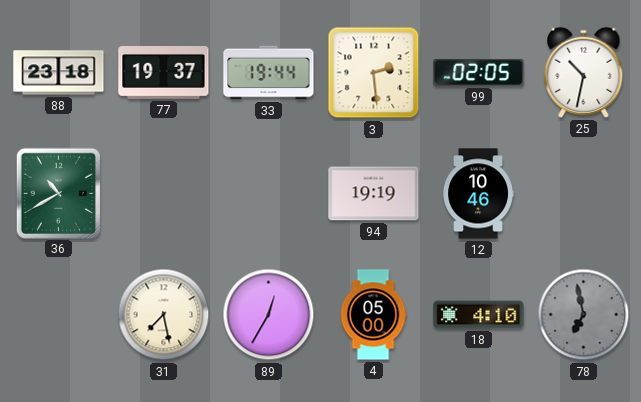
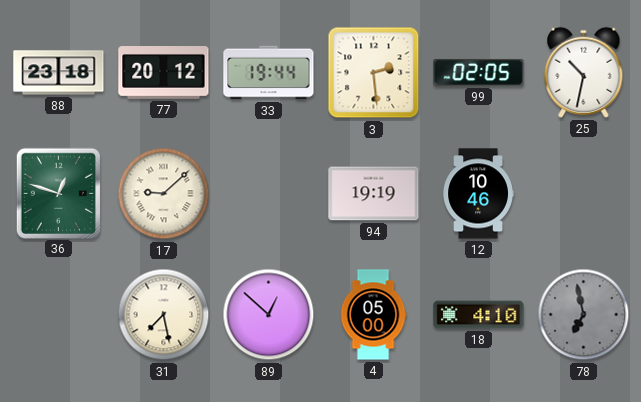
77: 19:37 -> 20:12
36: 10:40 -> 12:48
17: none -> 9:08
89: 12:35 -> 12:52
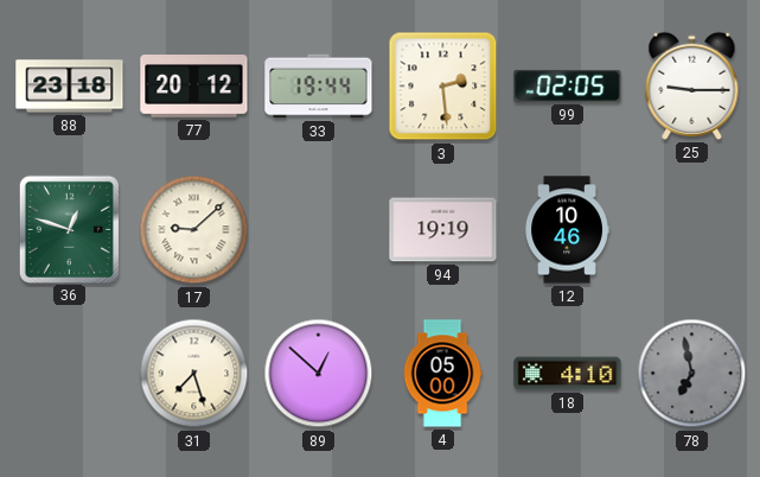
25: 10:32 -> 9:15
31: 7:28 -> 7:27
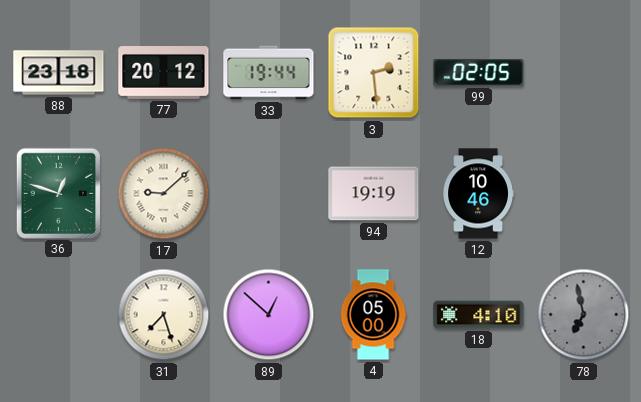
25: 9:15 -> none
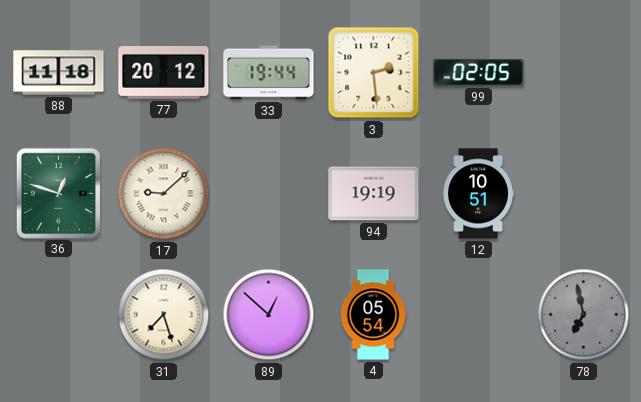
88: 23:18 -> 11:18
12: 10:46 -> 10:51
4: 05:00 -> 05:54
18: 4:10 -> none
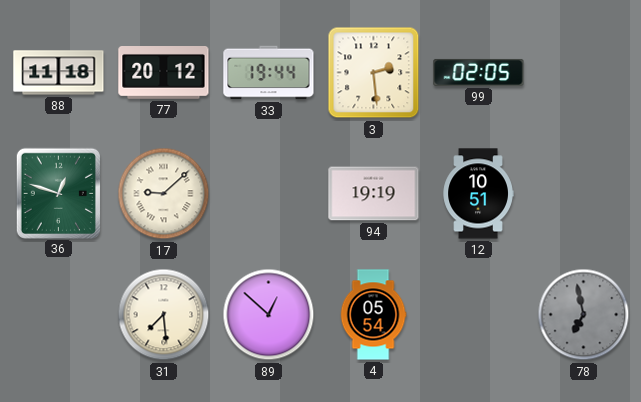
31: 7:27 -> 7:29
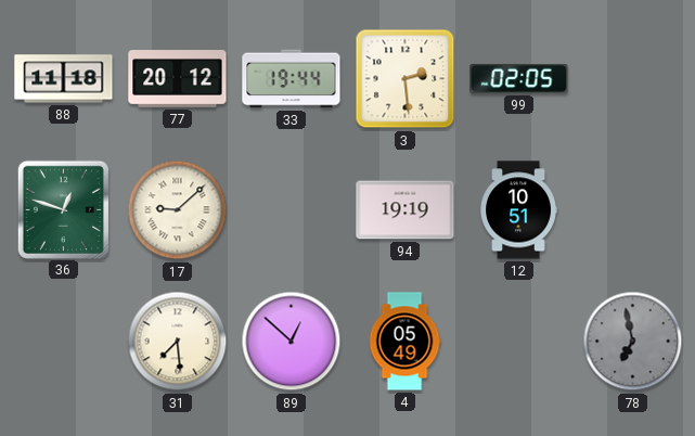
4: 05:54 -> 05:49
